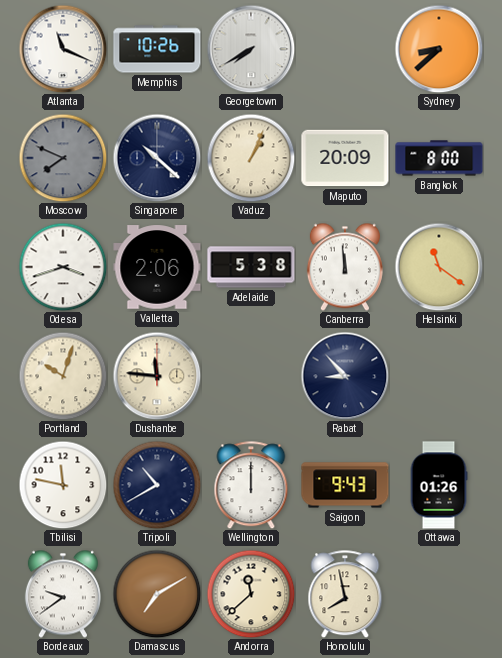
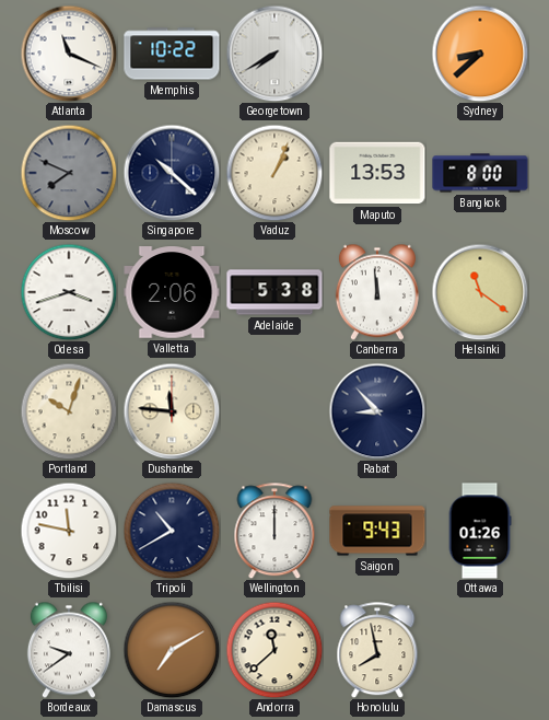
Memphis: 10:26 -> 10:22
Maputo: 20:09 -> 13:53
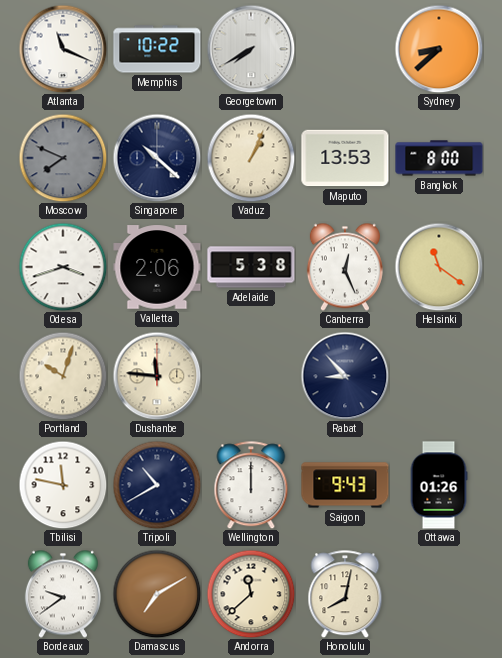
Canberra: 11:59 -> 12:26
Honolulu: 7:58 -> 8:02
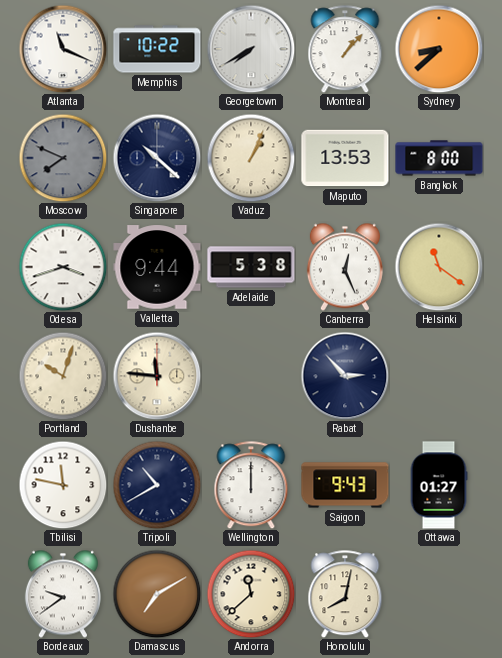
Montreal: none -> 1:07
Valletta: 2:06 -> 9:44
Rabat: 8:53 -> 2:53
Ottawa: 01:26 -> 01:27
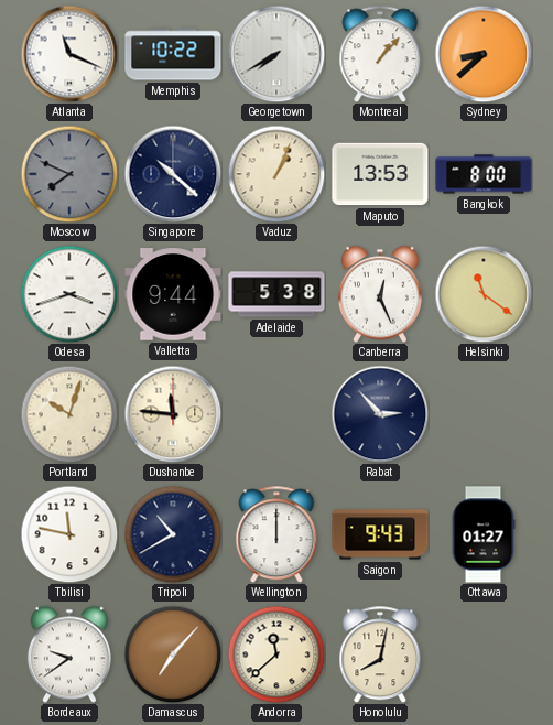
Damascus: 7:10 -> 7:07
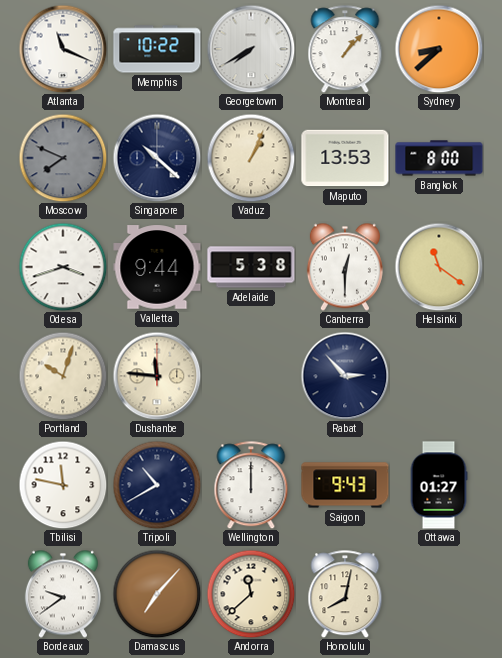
Canberra: 12:26 -> 12:30
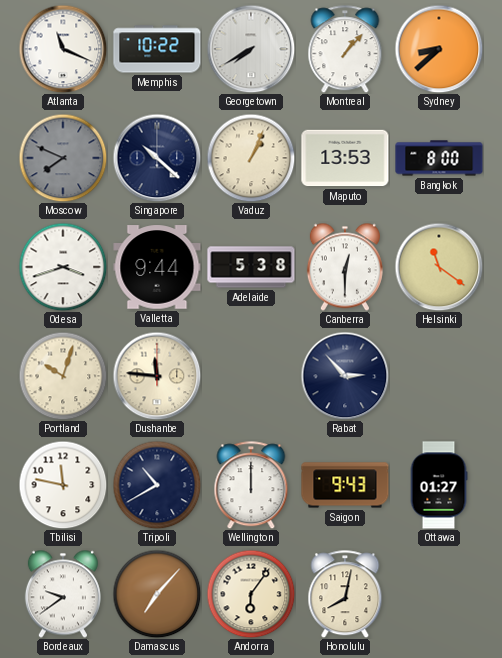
Andorra: 11:38 -> 6:06
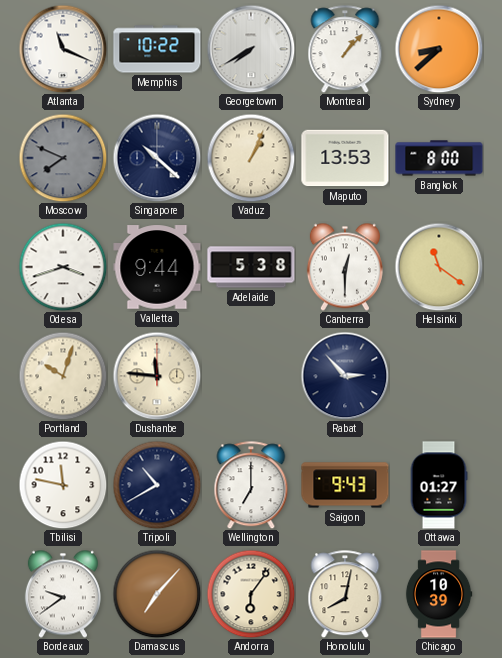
Wellington: 12:00 -> 7:00
Chicago: none -> 10:39
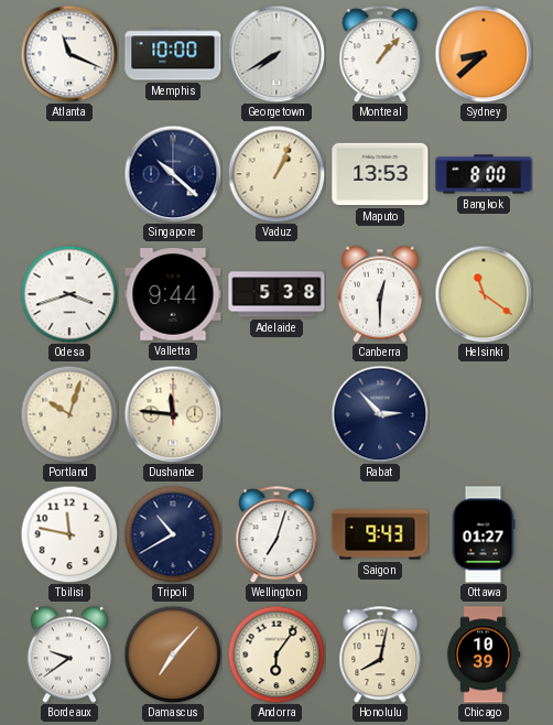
Memphis: 10:22 -> 10:00
Moscow: 7:49 -> none
Wellington: 7:00 -> 7:03
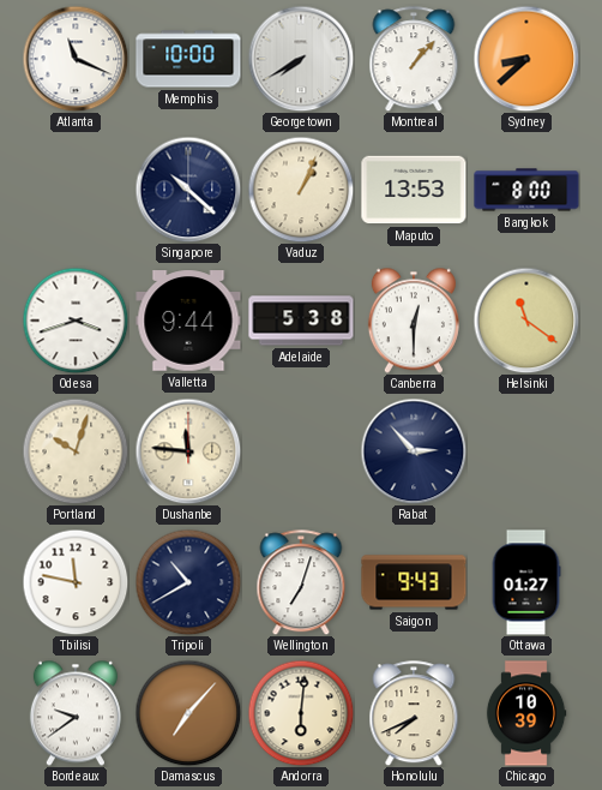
Andorra: 6:06 -> 6:01
Honolulu: 8:02 -> 7:41
